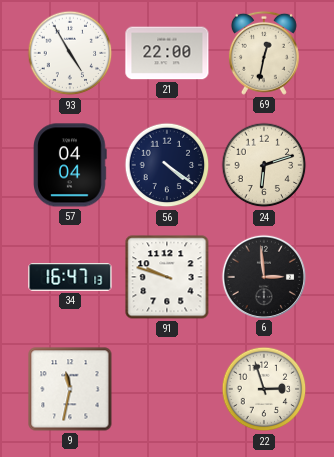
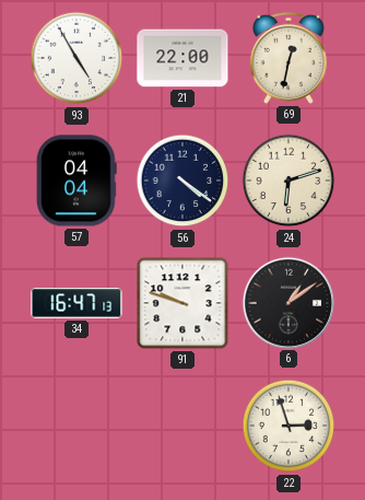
6: 2:59 -> 1:09
9: 11:32 -> none
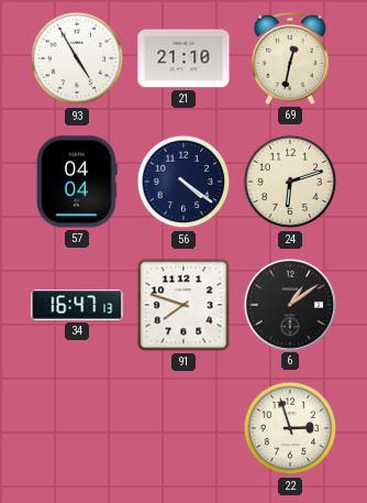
21: 22:00 -> 21:10
91: 9:48 -> 7:48
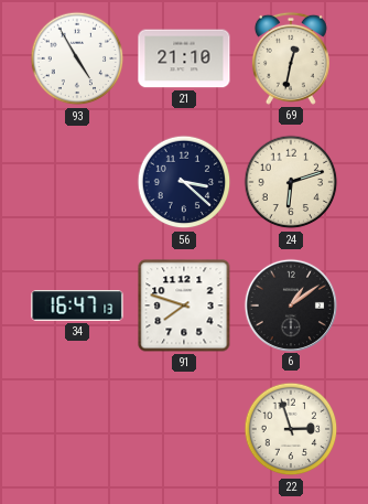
57: 04:04 -> none
56: 4:21 -> 3:22
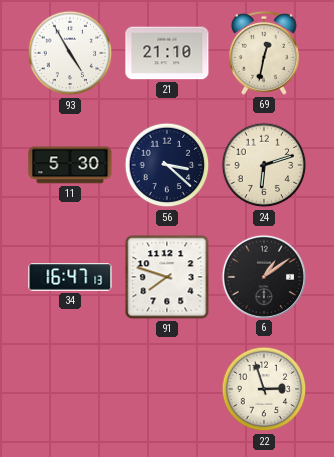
11: none -> 5:30
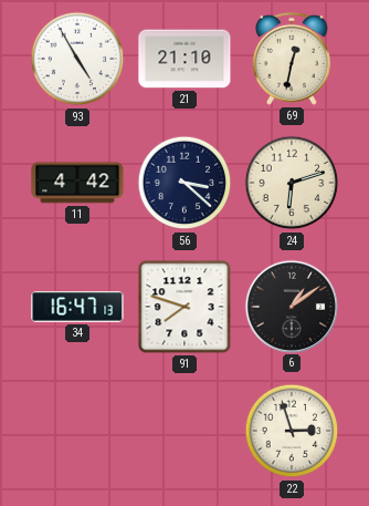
11: 5:30 -> 4:42
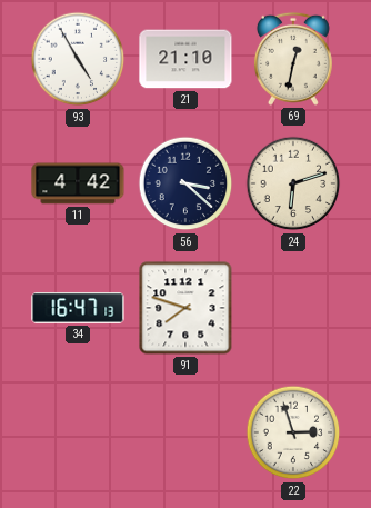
6: 1:09 -> none
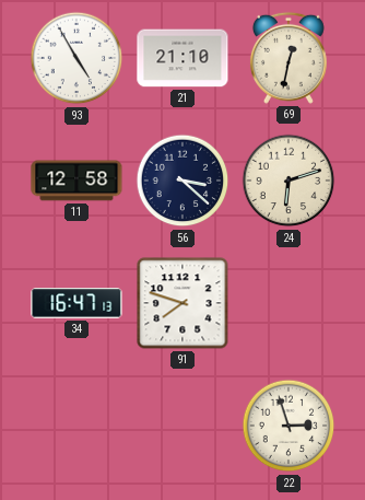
11: 4:42 -> 12:58
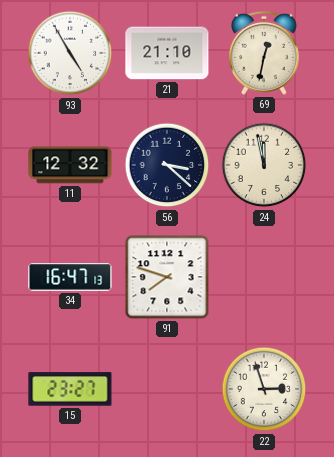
11: 12:58 -> 12:32
24: 6:12 -> 11:58
15: none -> 23:27
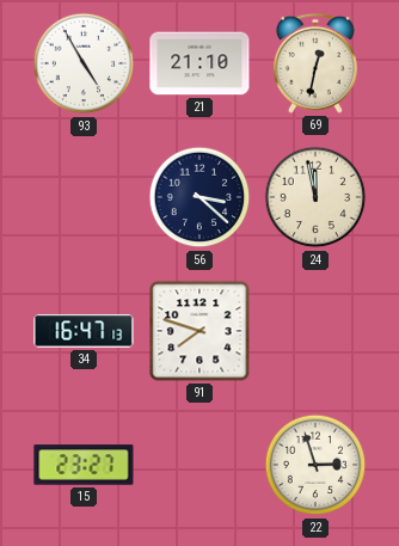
11: 12:32 -> none
